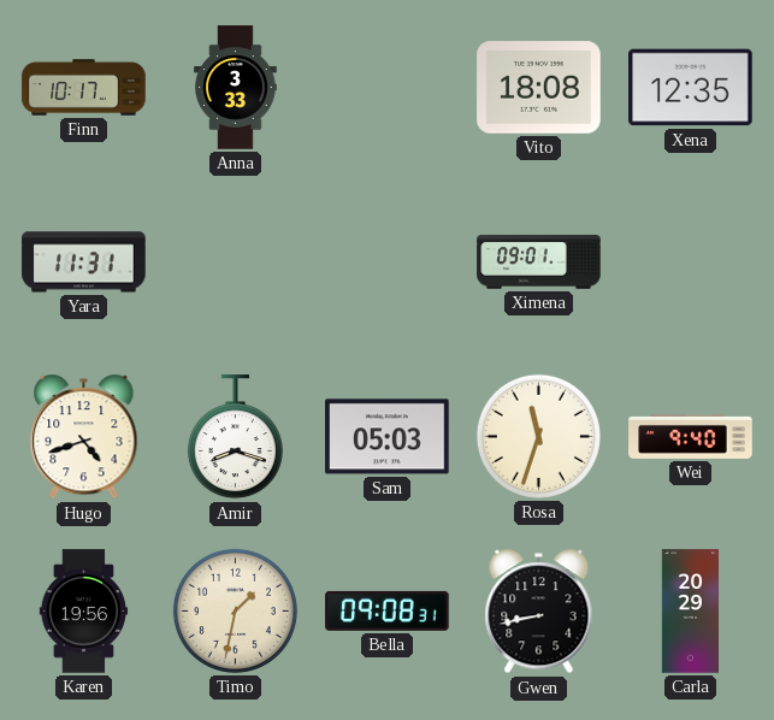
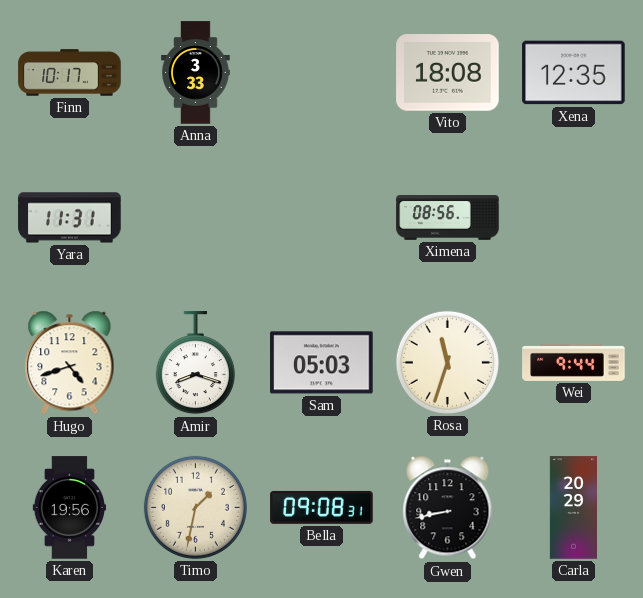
Ximena: 09:01 -> 08:56
Wei: 9:40 -> 9:44
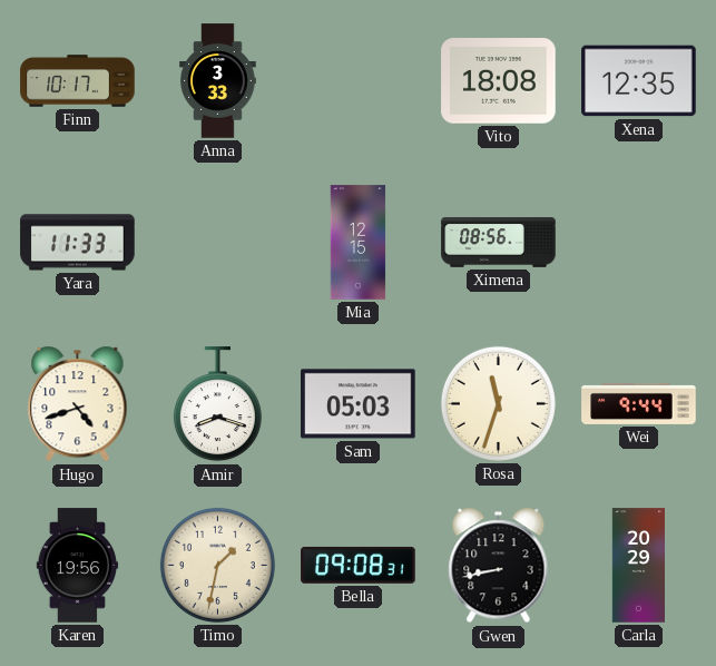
Yara: 11:31 -> 11:33
Mia: none -> 12:15
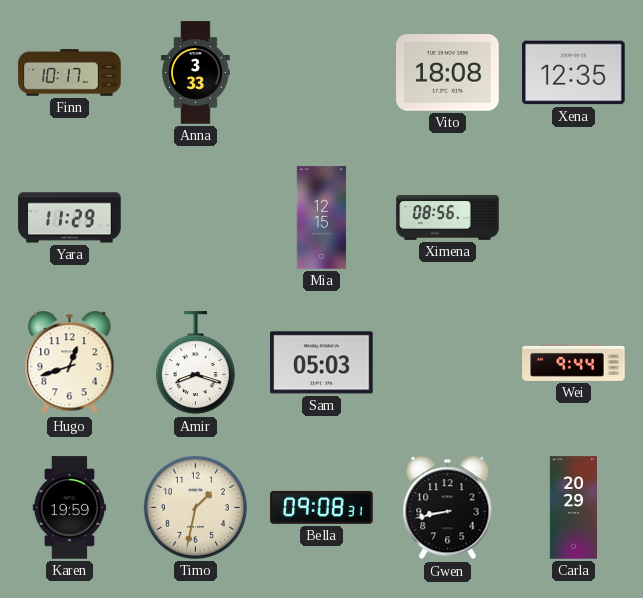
Yara: 11:33 -> 11:29
Hugo: 4:42 -> 12:42
Rosa: 11:33 -> none
Karen: 19:56 -> 19:59
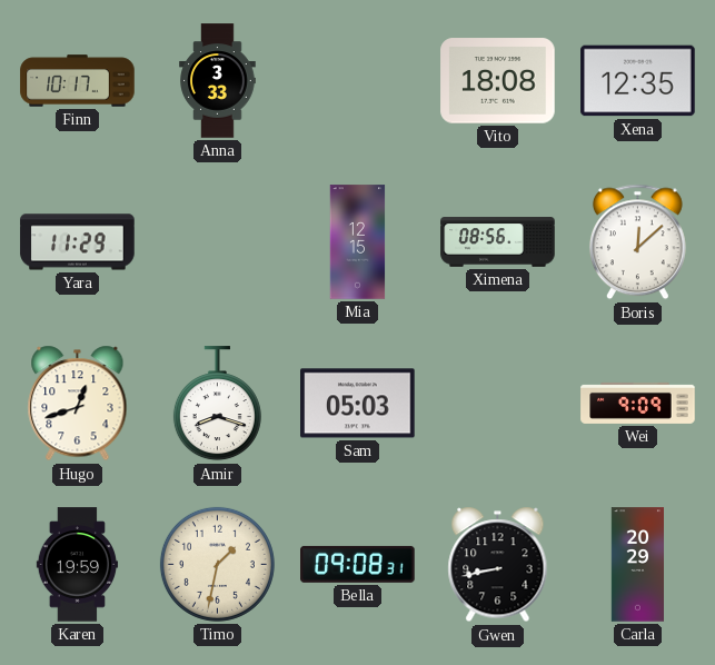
Boris: none -> 12:08
Wei: 9:44 -> 9:09
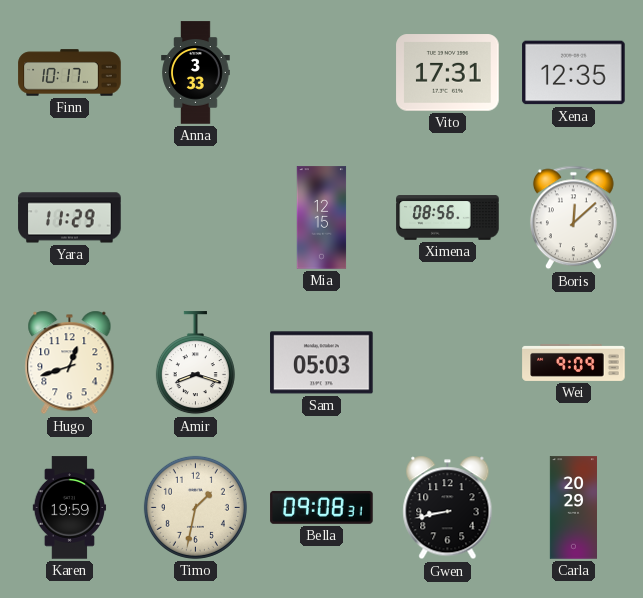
Vito: 18:08 -> 17:31
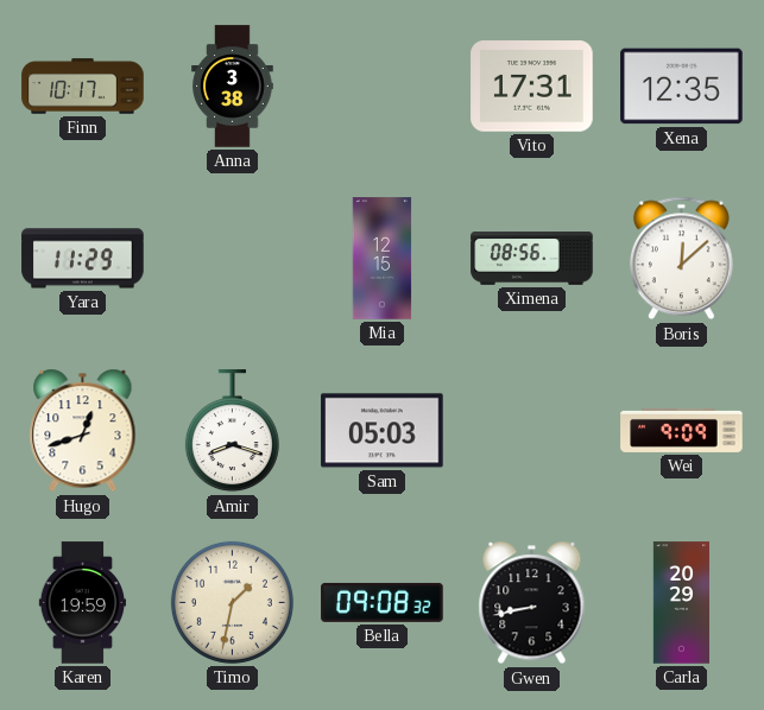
Anna: 3:33 -> 3:38
Bella: 09:08:31 -> 09:08:32
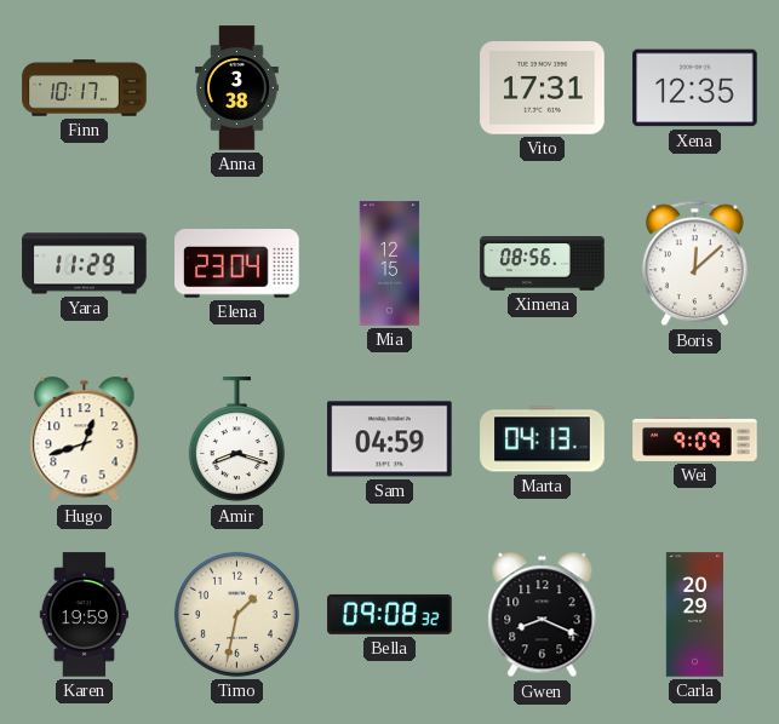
Elena: none -> 23:04
Sam: 05:03 -> 04:59
Marta: none -> 04:13
Gwen: 8:43 -> 8:19
